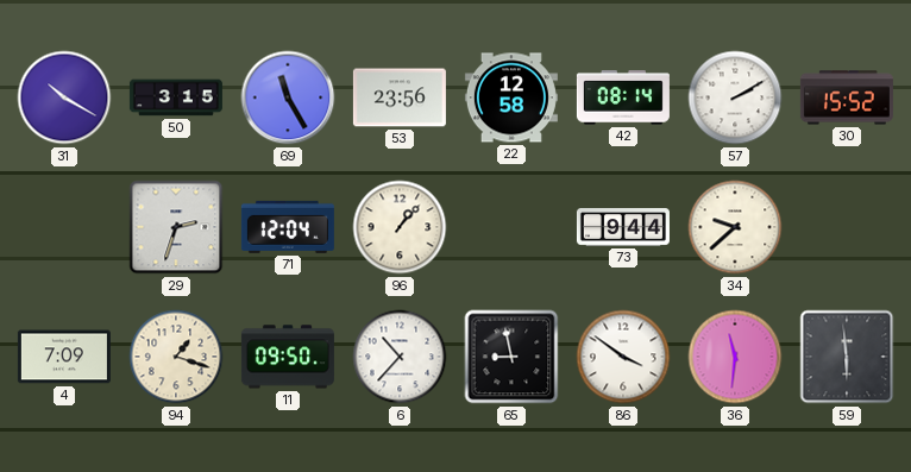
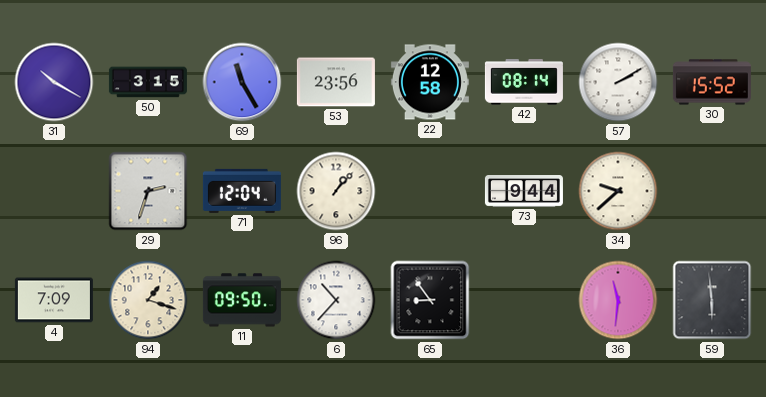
65: 8:58 -> 8:54
86: 3:51 -> none
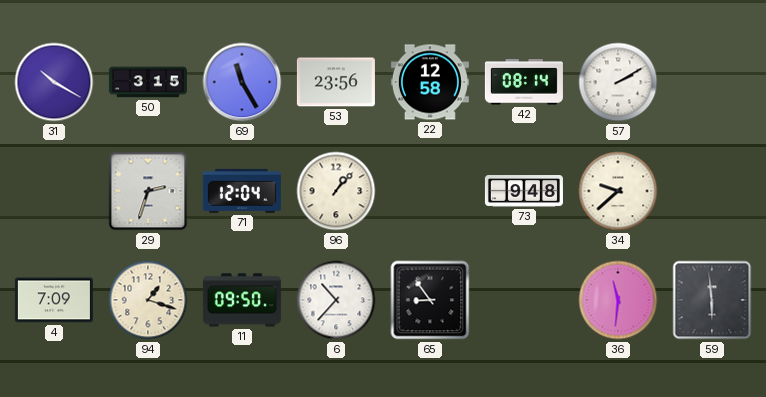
30: 15:52 -> none
73: 9:44 -> 9:48
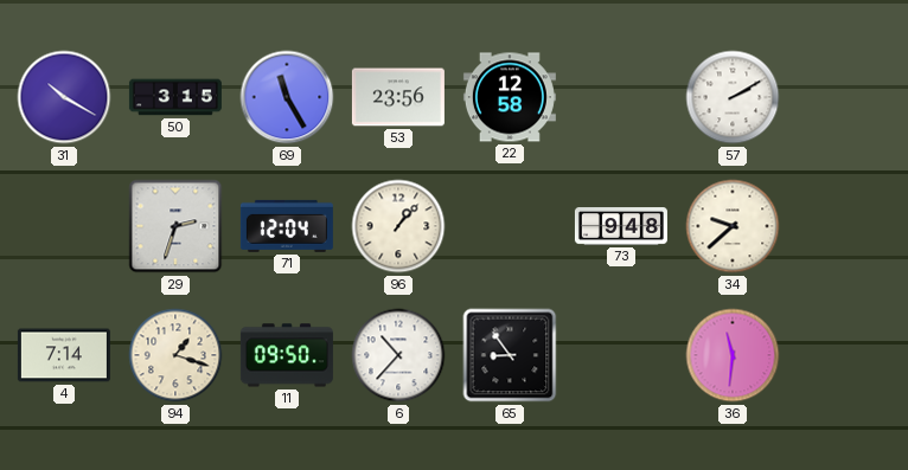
42: 08:14 -> none
4: 7:09 -> 7:14
59: 5:59 -> none
